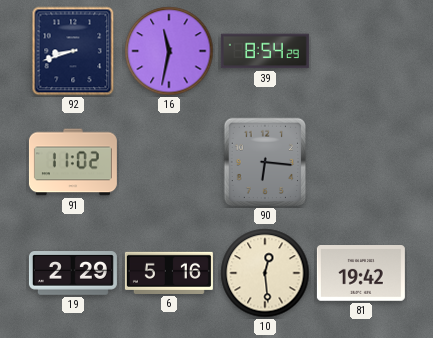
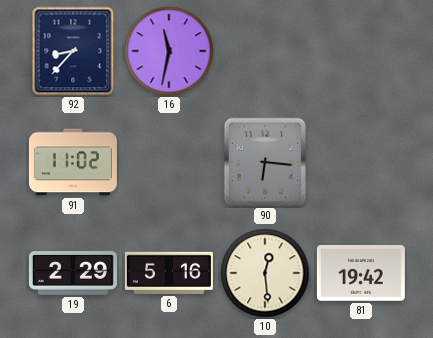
92: 8:42 -> 8:37
39: 8:54 -> none
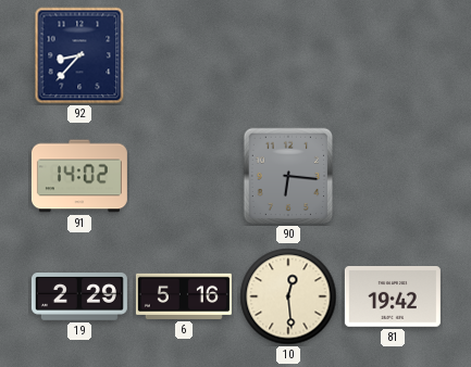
16: 11:32 -> none
91: 11:02 -> 14:02
